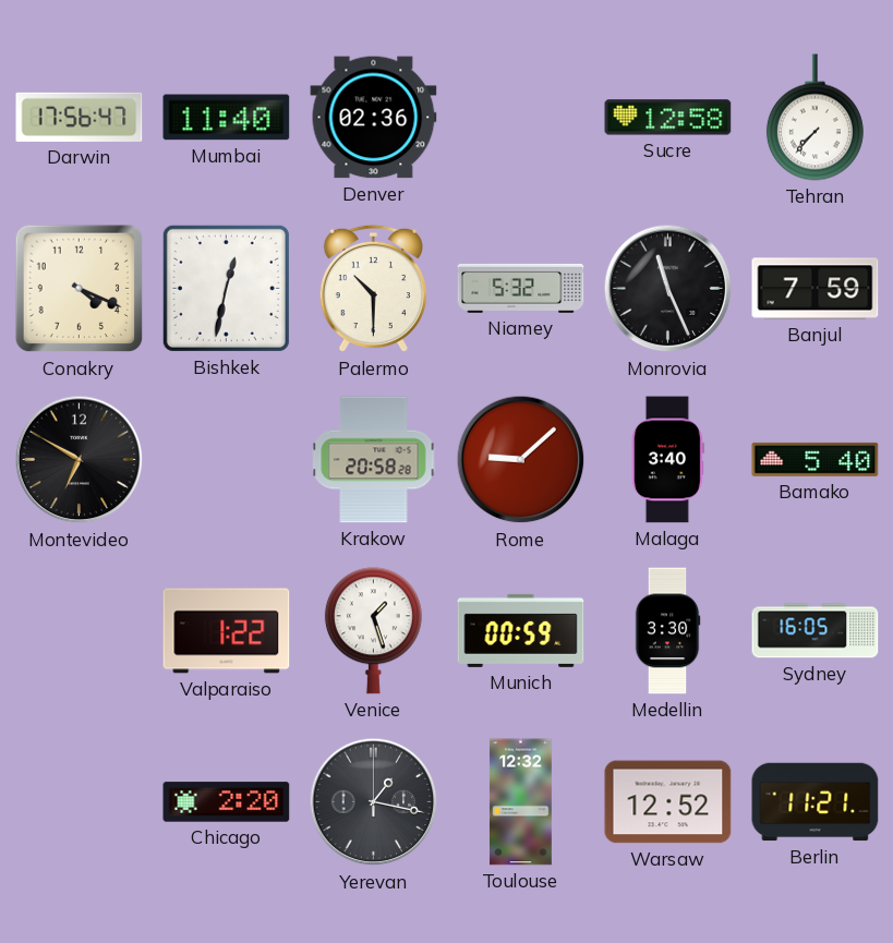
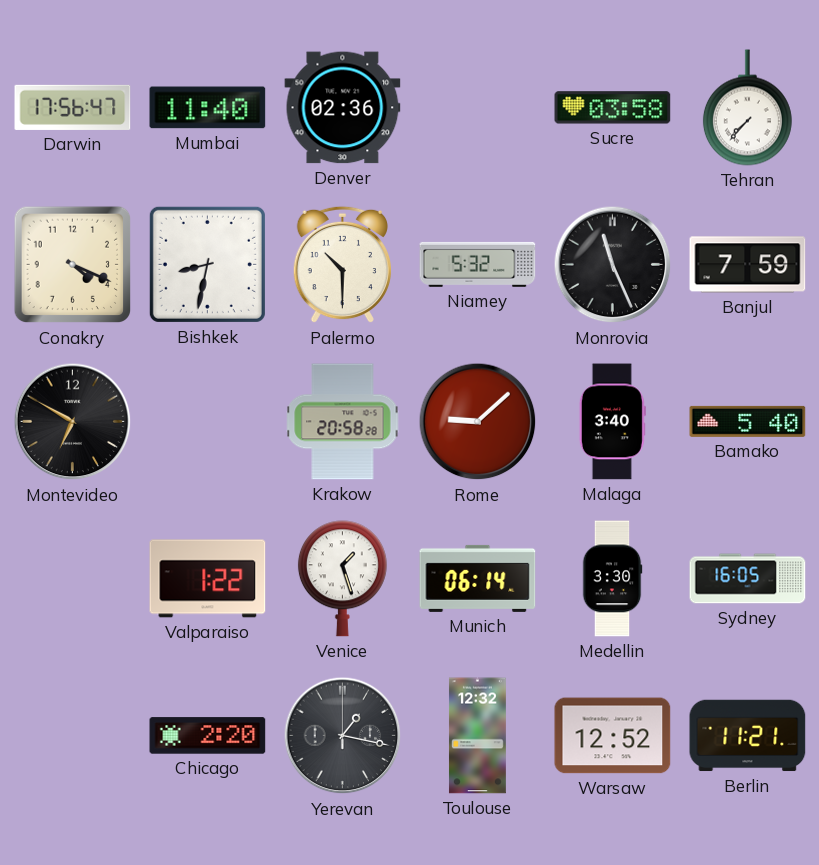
Sucre: 12:58 -> 03:58
Bishkek: 12:32 -> 8:32
Munich: 00:59 -> 06:14
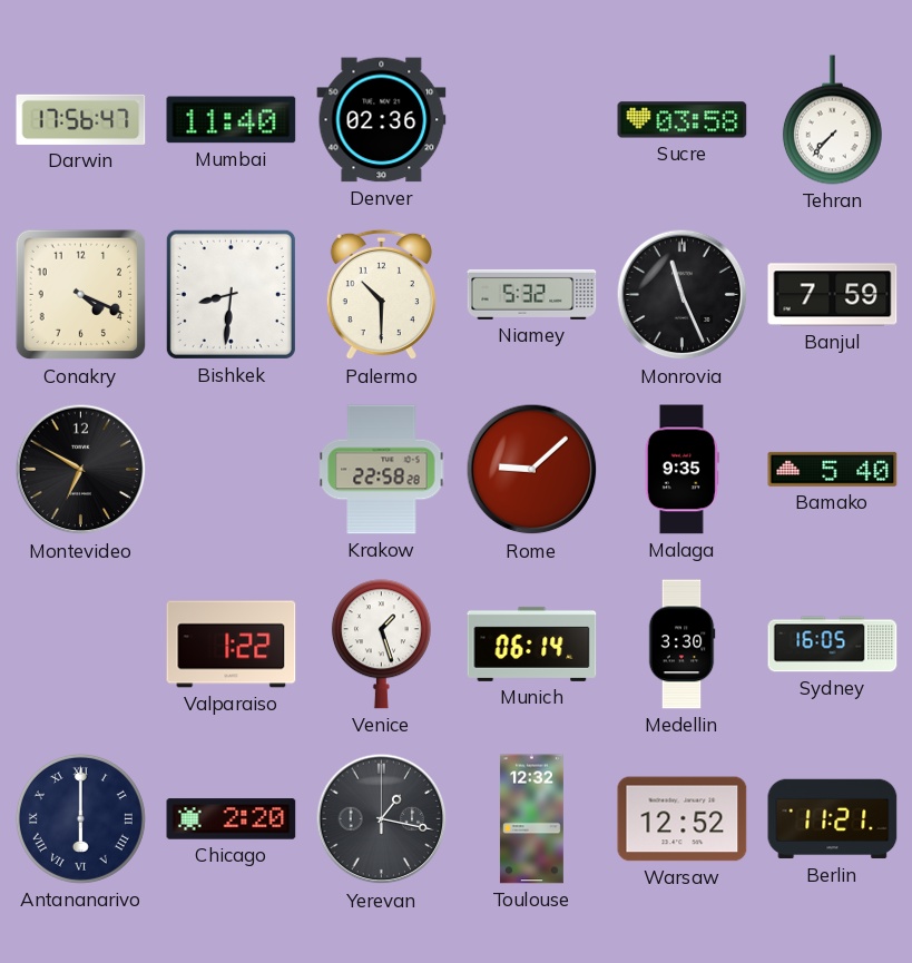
Bishkek: 8:32 -> 8:31
Krakow: 20:58 -> 22:58
Malaga: 3:40 -> 9:35
Antananarivo: none -> 6:00
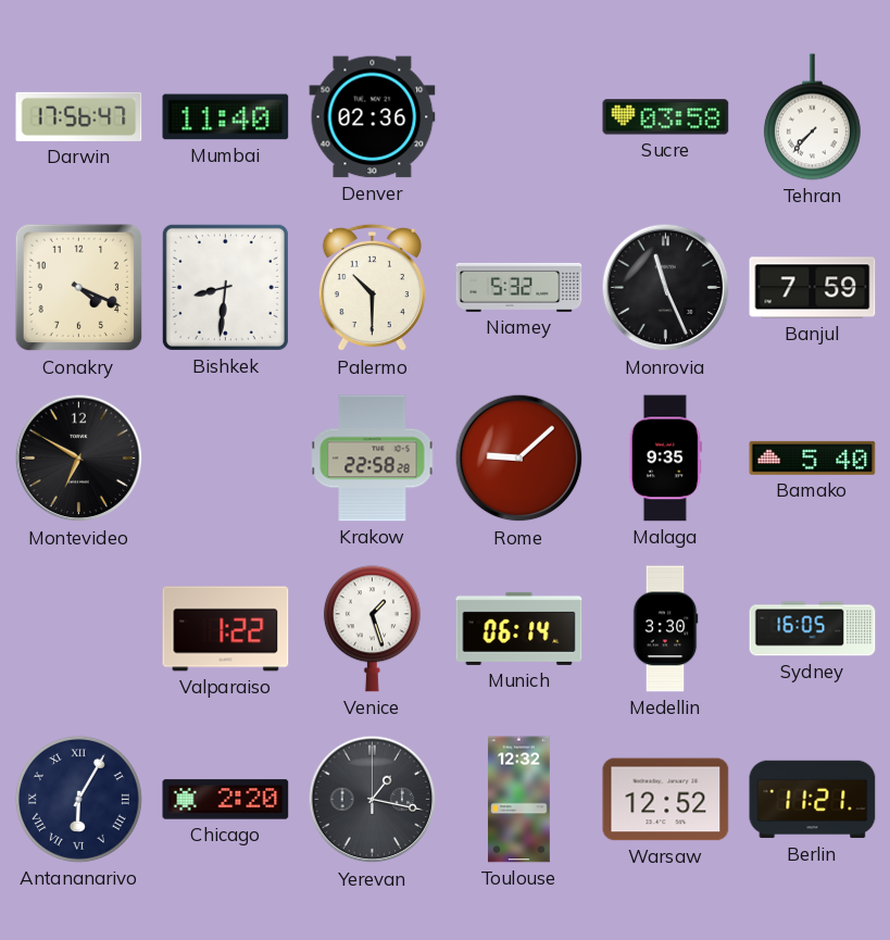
Antananarivo: 6:00 -> 6:05
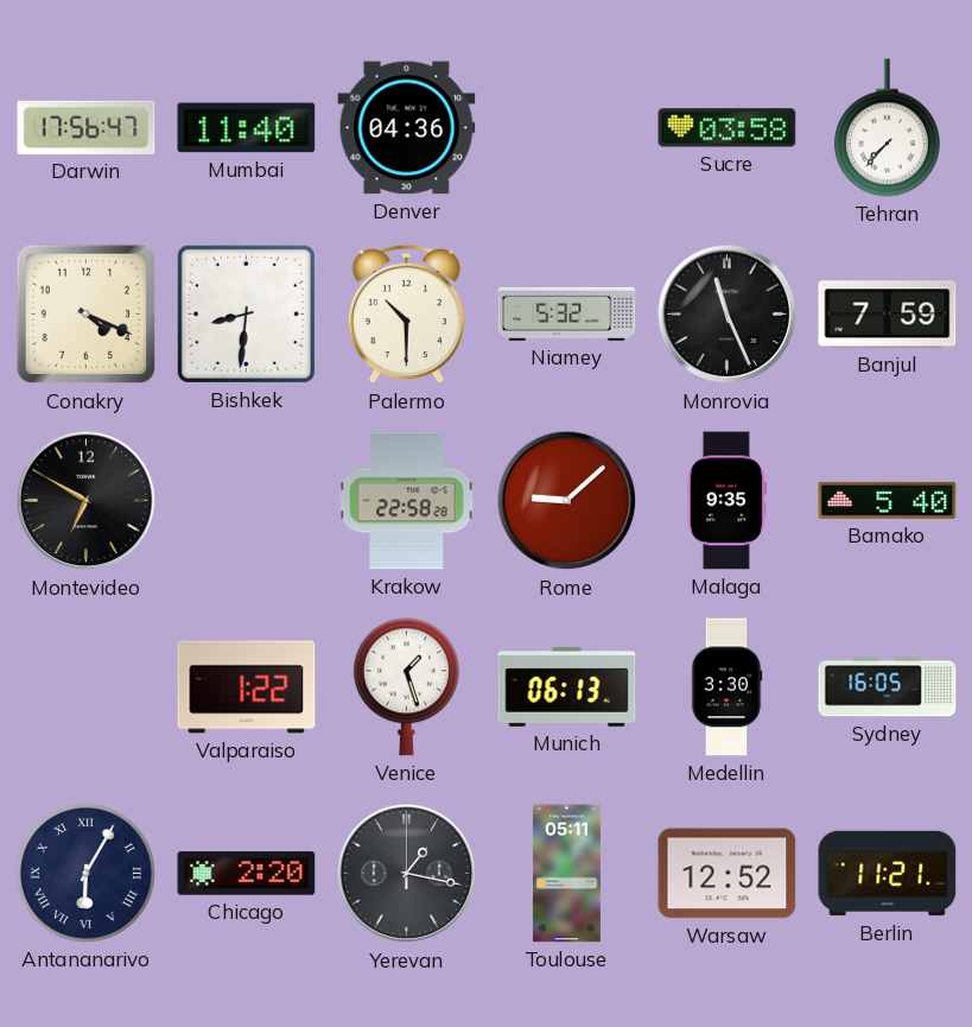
Denver: 02:36 -> 04:36
Munich: 06:14 -> 06:13
Toulouse: 12:32 -> 05:11
